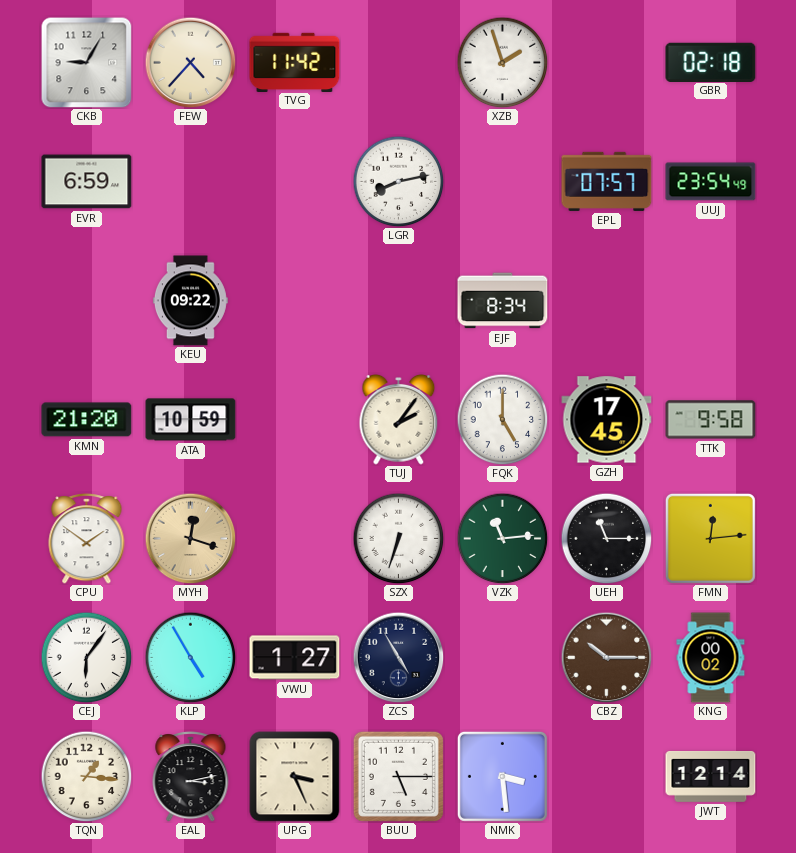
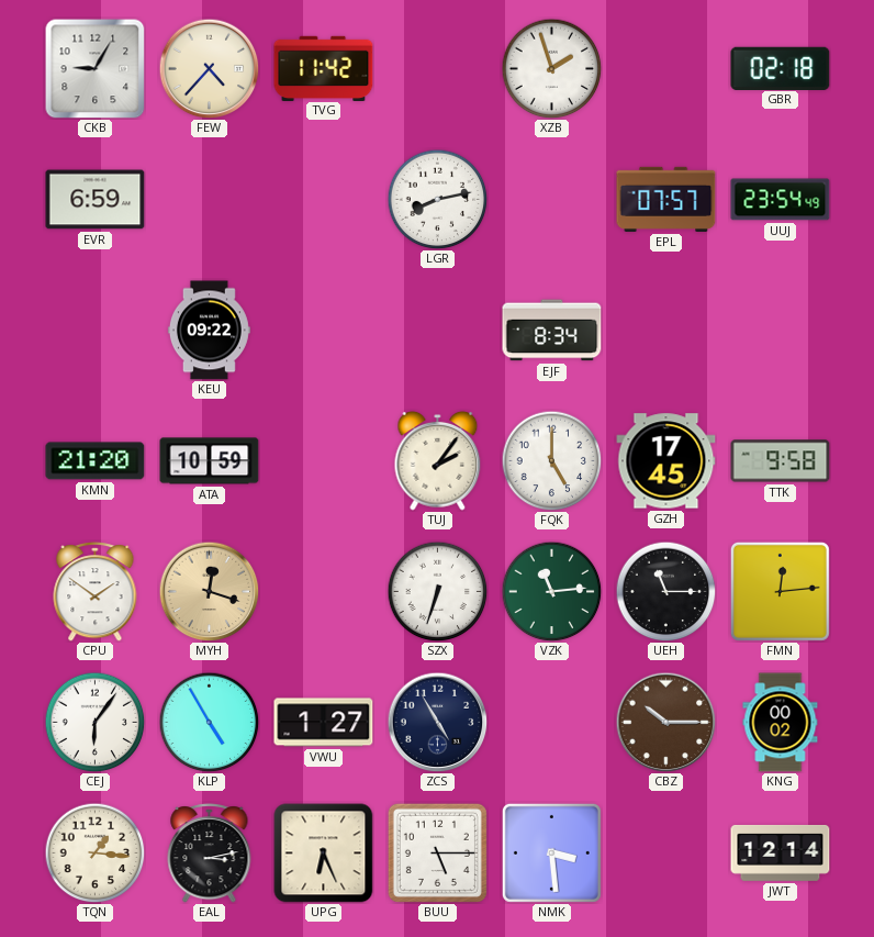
UPG: 3:26 -> 6:26
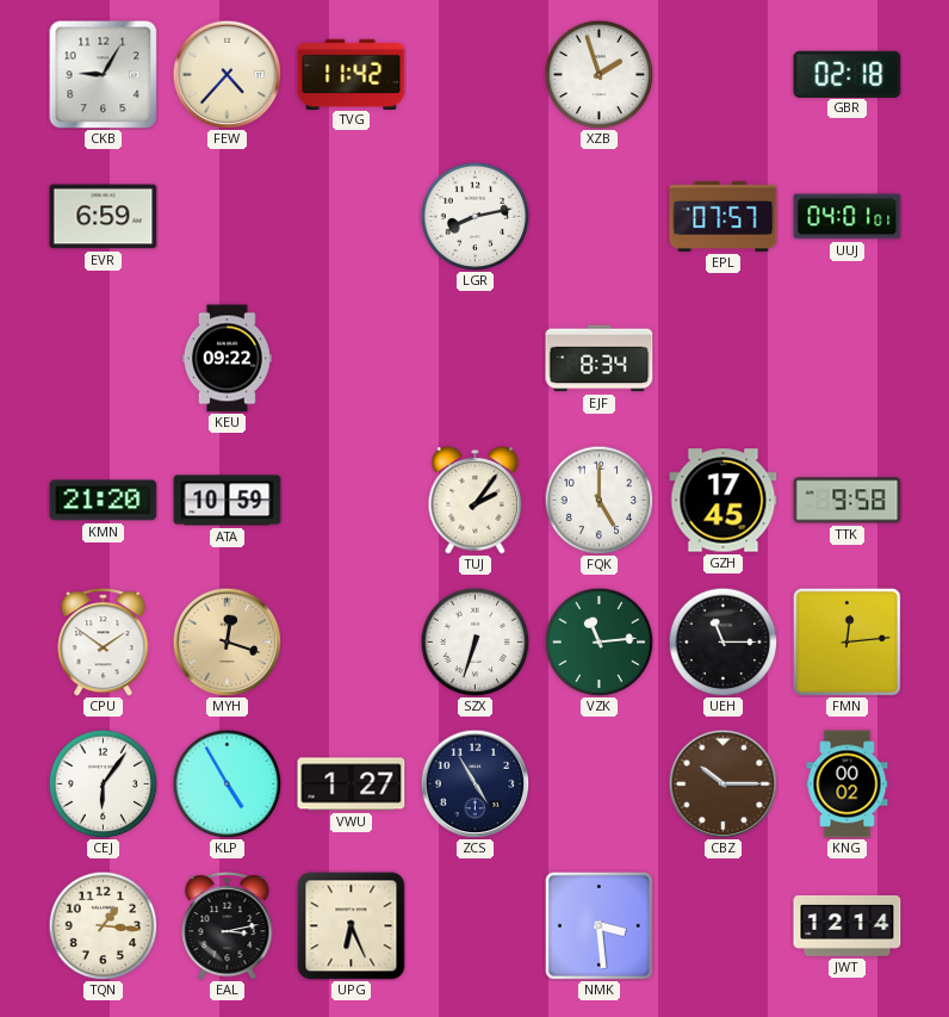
UUJ: 23:54 -> 04:01
BUU: 5:15 -> none
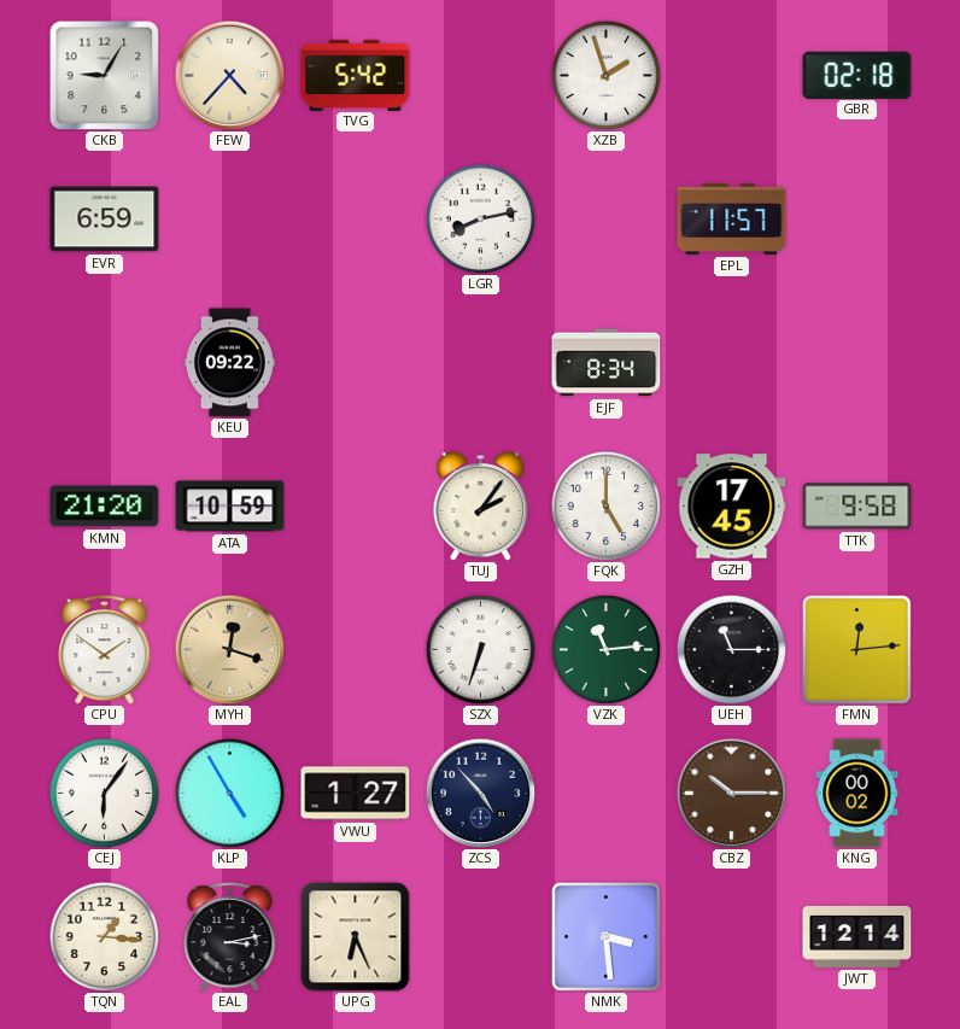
TVG: 11:42 -> 5:42
EPL: 07:57 -> 11:57
UUJ: 04:01 -> none
ZCS: 4:55 -> 4:53
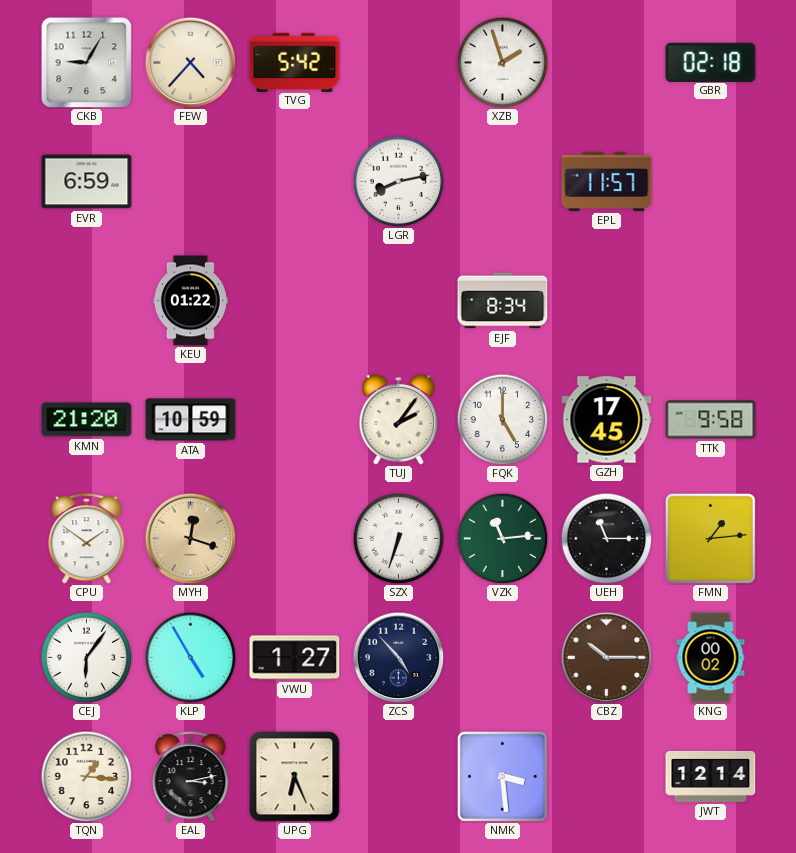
KEU: 09:22 -> 01:22
FMN: 12:14 -> 1:14
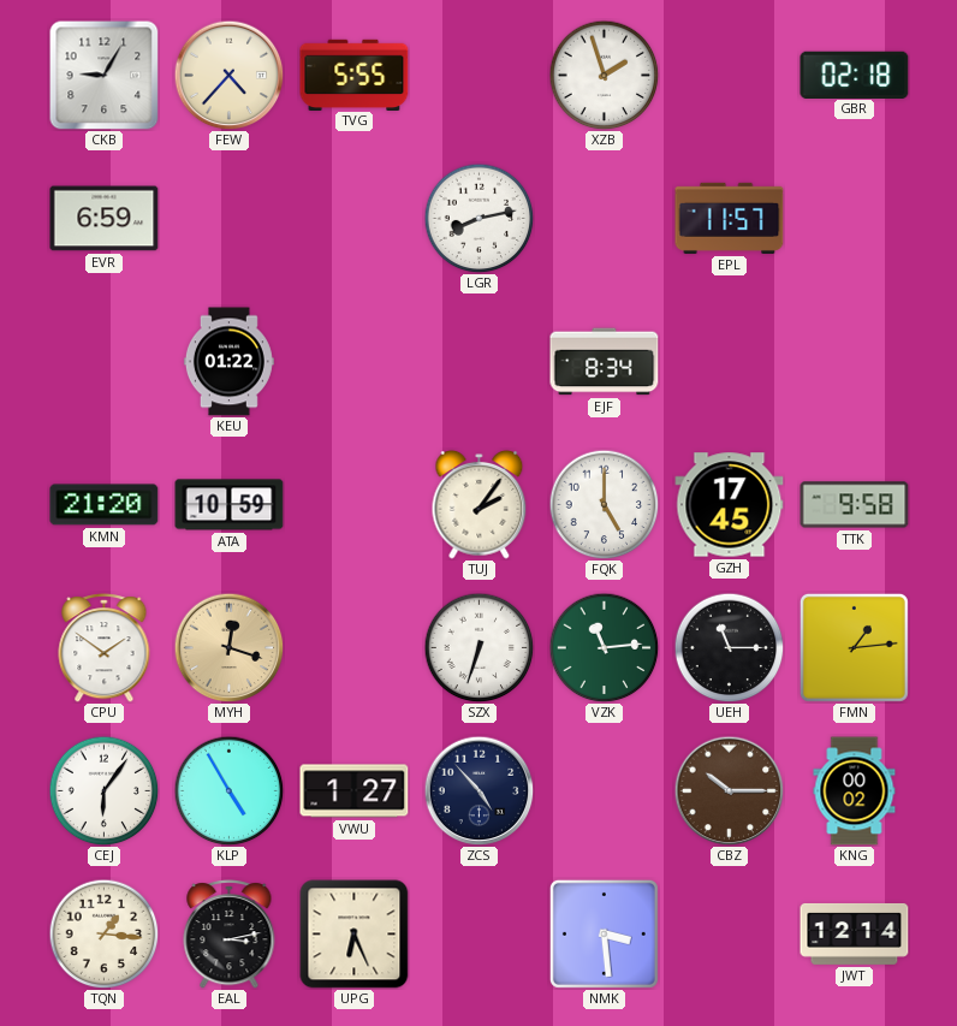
TVG: 5:42 -> 5:55
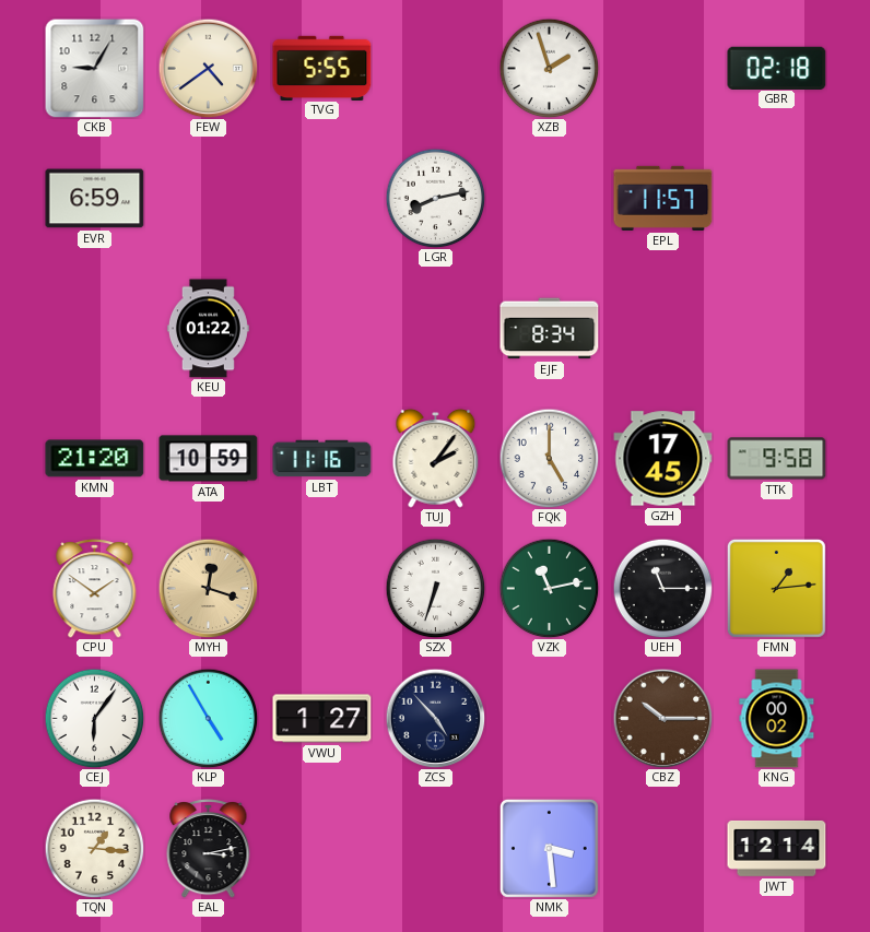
FEW: 4:37 -> 4:39
LBT: none -> 11:16
VZK: 11:14 -> 11:13
UPG: 6:26 -> none
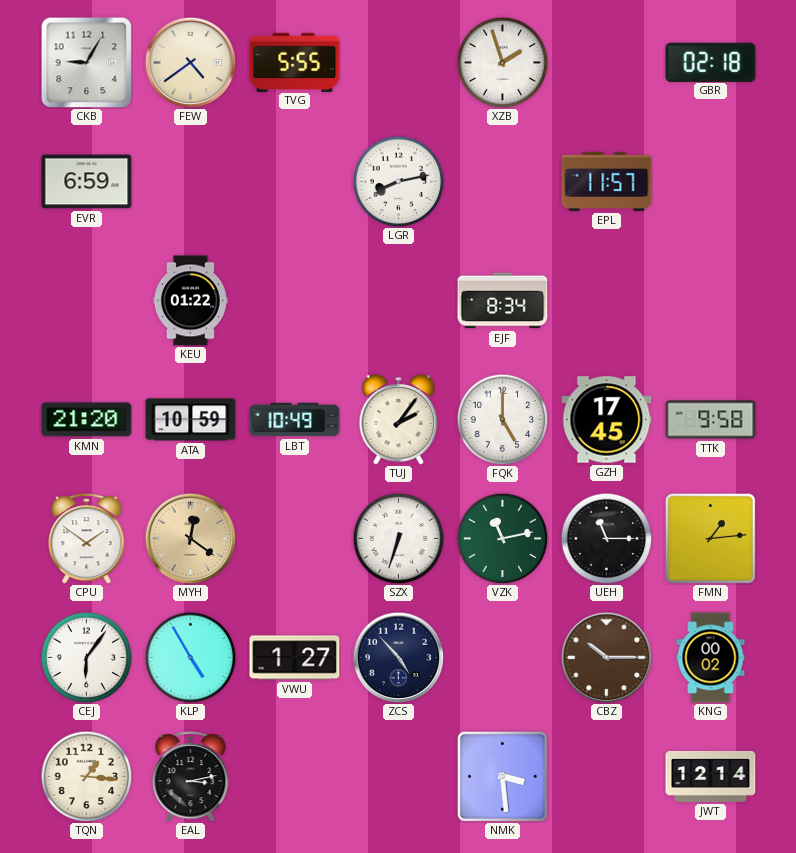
LBT: 11:16 -> 10:49
MYH: 12:18 -> 12:21
